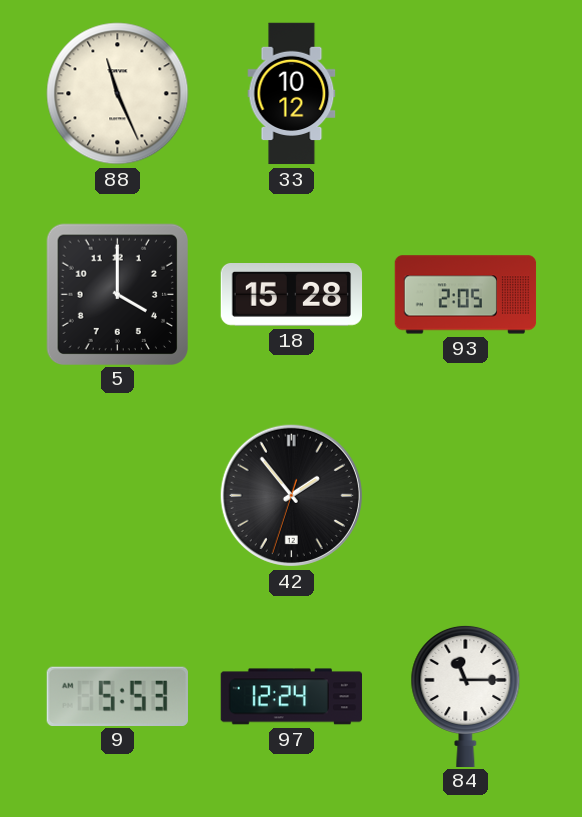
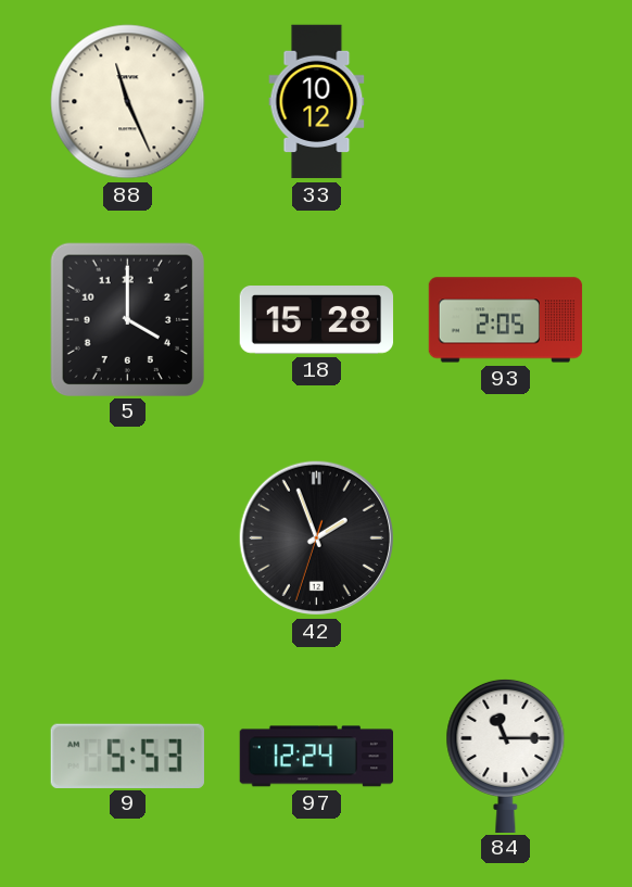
42: 1:53 -> 1:56
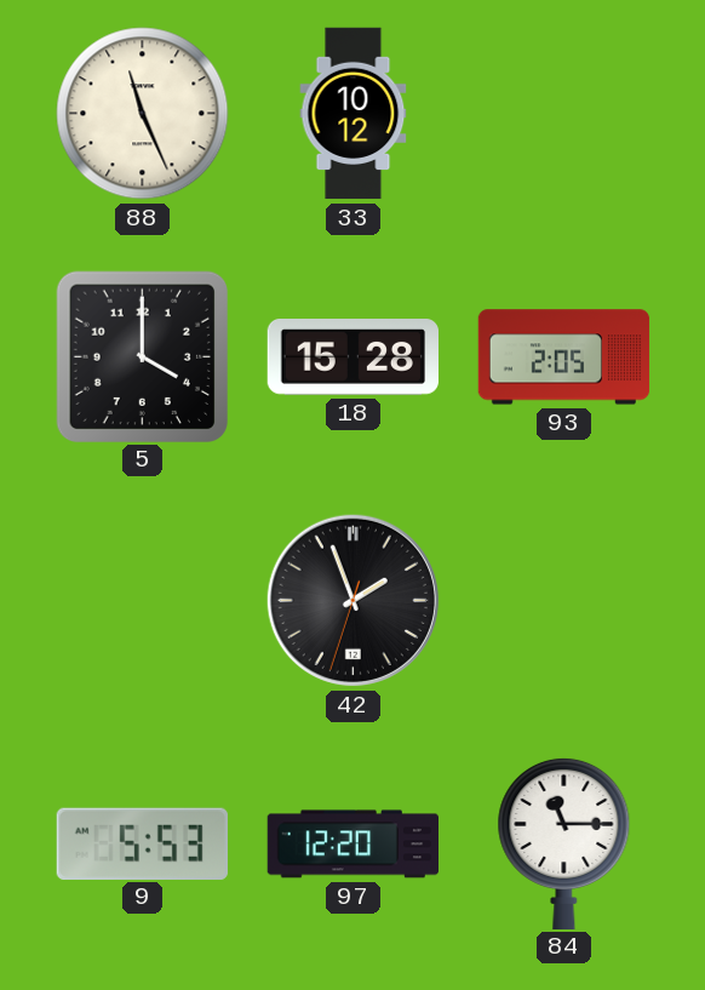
97: 12:24 -> 12:20
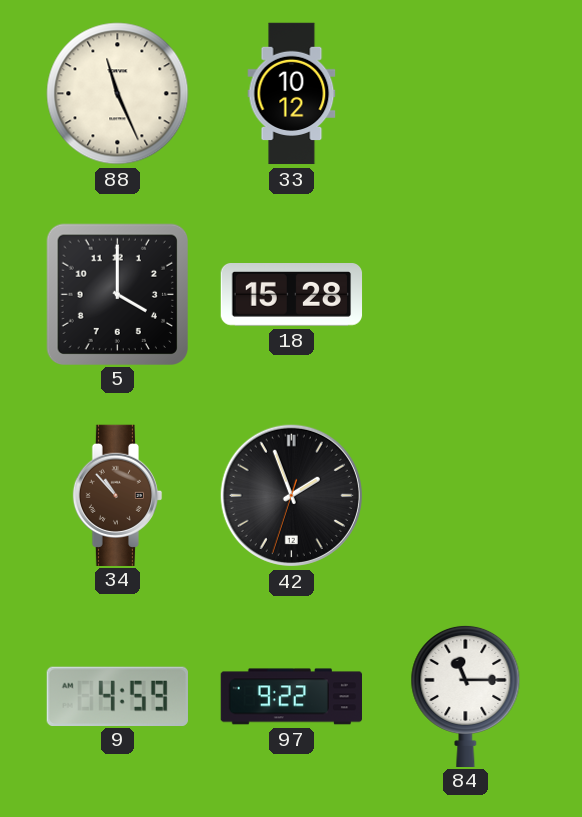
93: 2:05 -> none
34: none -> 10:53
9: 5:53 -> 4:59
97: 12:20 -> 9:22
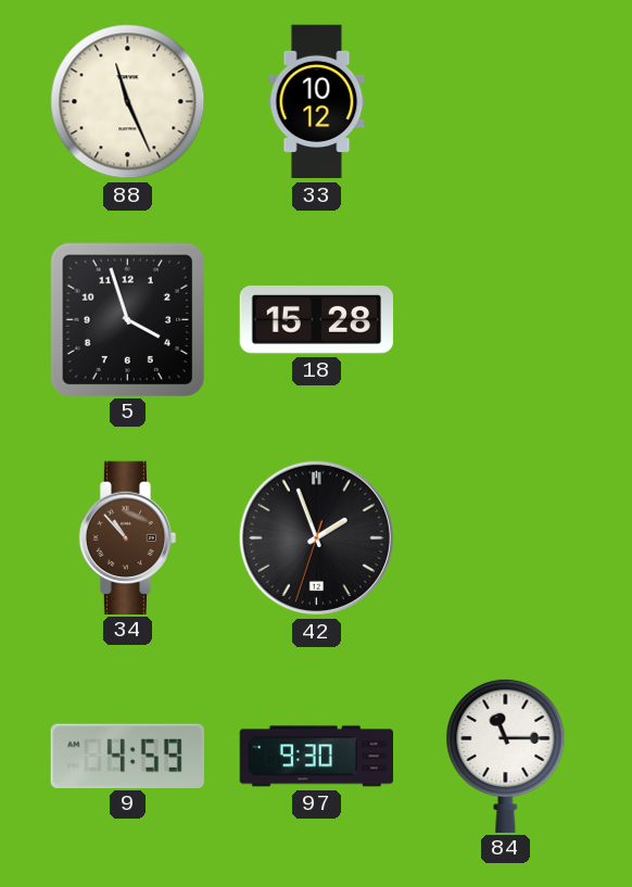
5: 4:00 -> 3:57
97: 9:22 -> 9:30
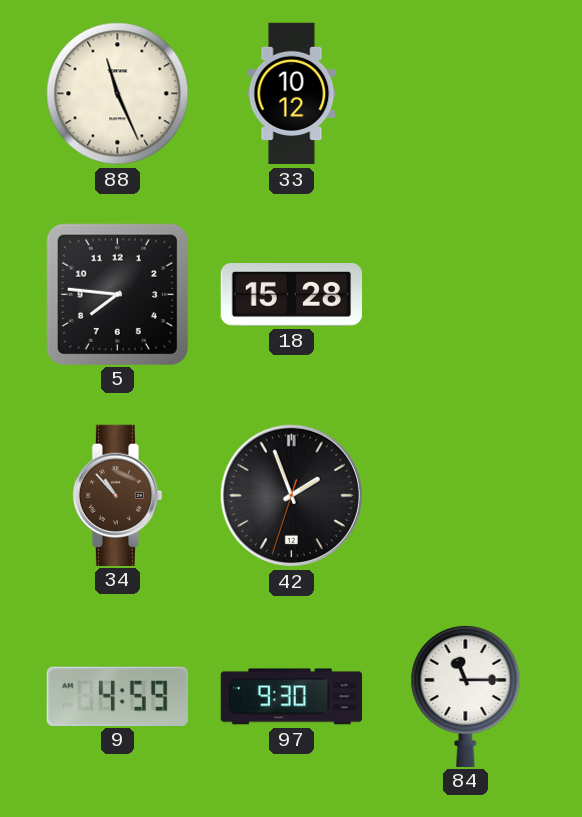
5: 3:57 -> 7:46
